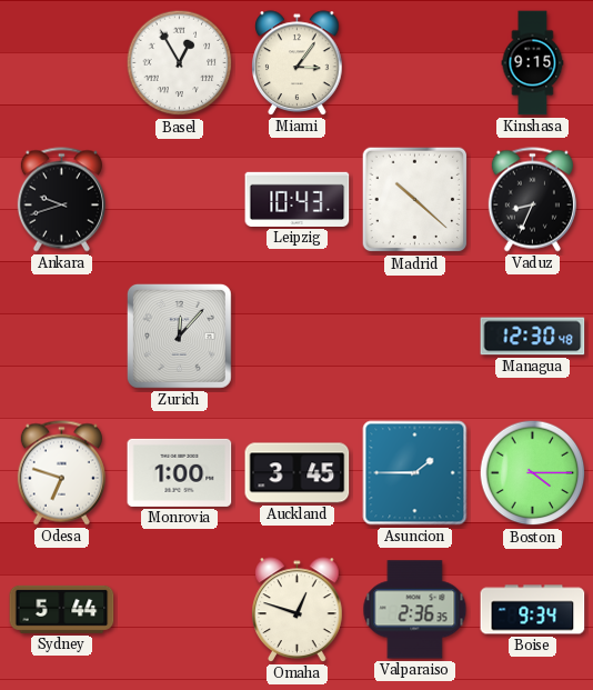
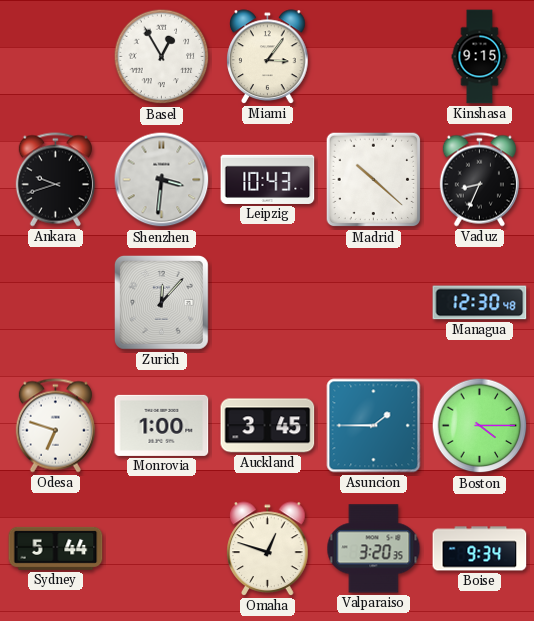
Shenzhen: none -> 3:31
Valparaiso: 2:36 -> 3:20
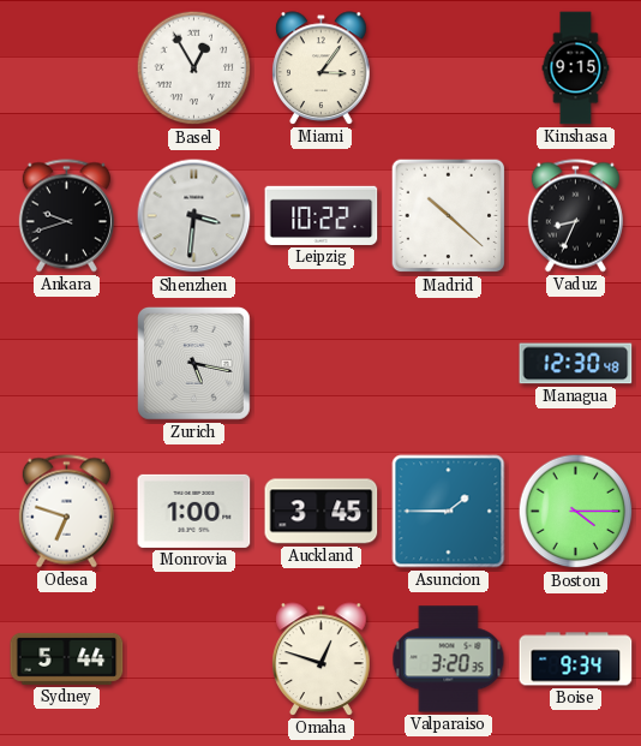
Leipzig: 10:43 -> 10:22
Zurich: 12:07 -> 5:17
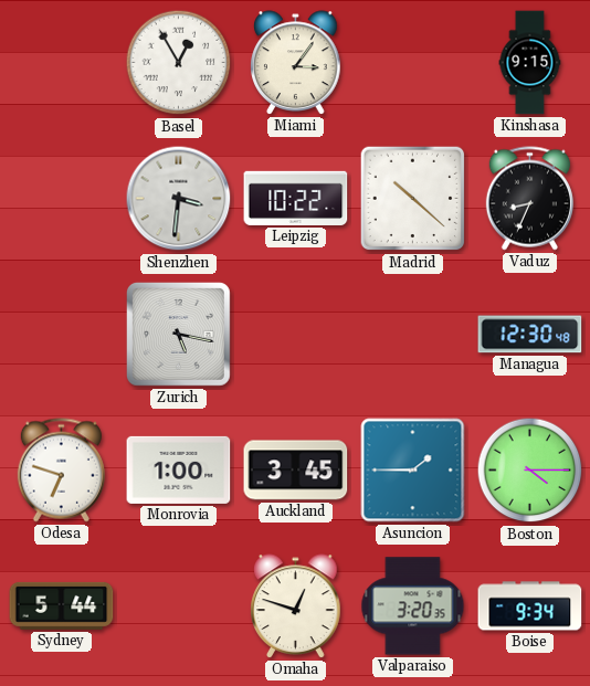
Ankara: 9:42 -> none
